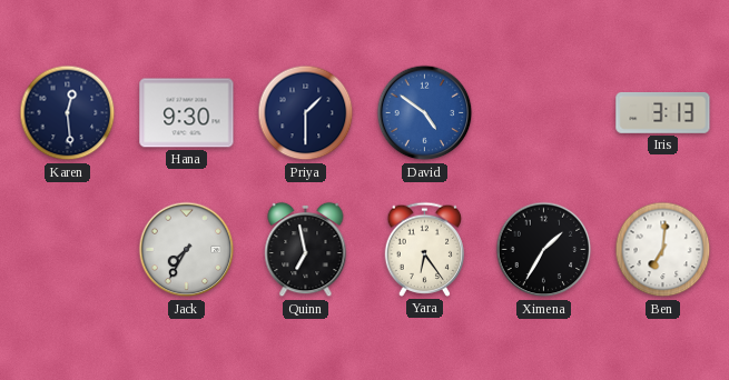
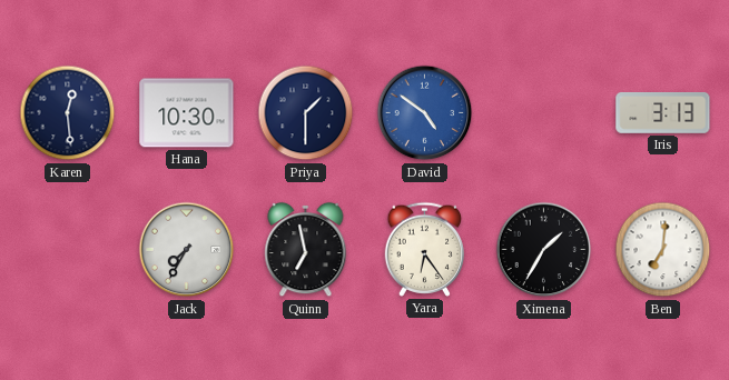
Hana: 9:30 -> 10:30
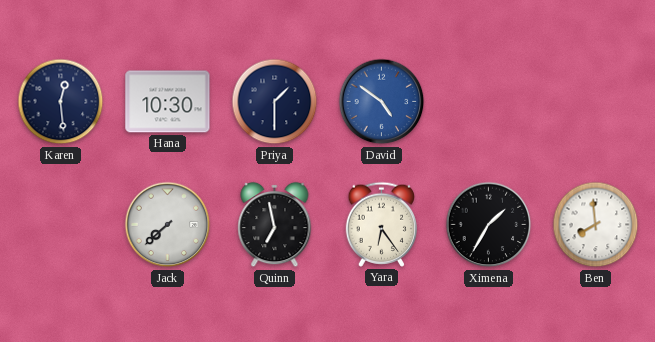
Iris: 3:13 -> none
Jack: 7:35 -> 7:38
Ben: 7:01 -> 7:59
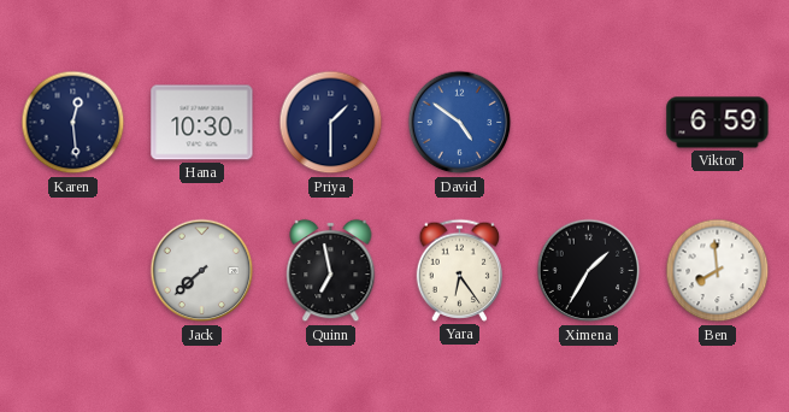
Viktor: none -> 6:59
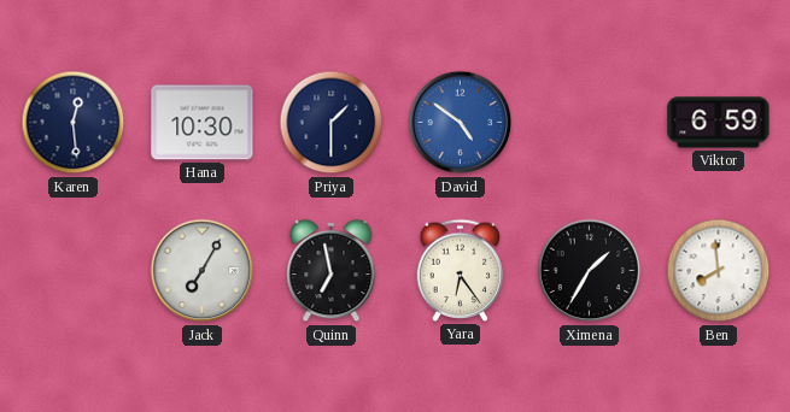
Jack: 7:38 -> 7:05
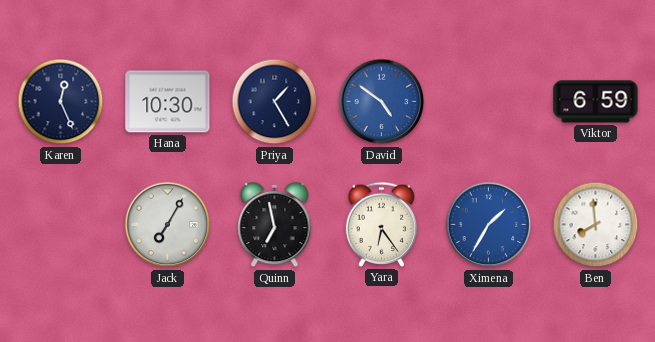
Karen: 12:29 -> 12:26
Priya: 1:30 -> 1:25
Ximena dial: black -> blue
